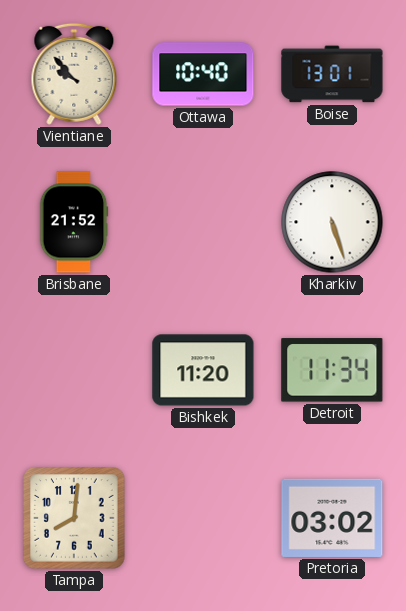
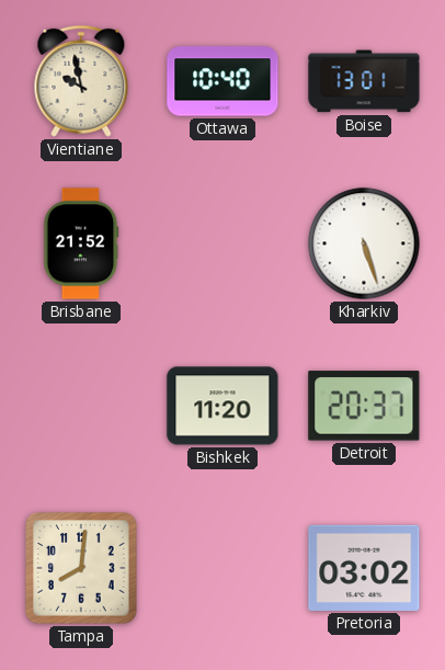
Vientiane: 9:53 -> 9:58
Detroit: 11:34 -> 20:37
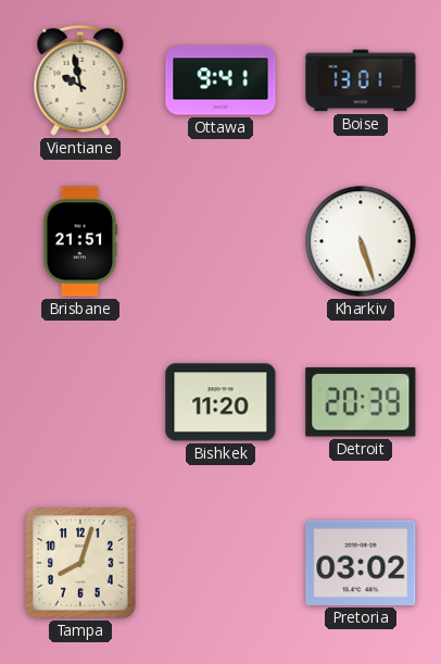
Ottawa: 10:40 -> 9:41
Brisbane: 21:52 -> 21:51
Detroit: 20:37 -> 20:39
Tampa: 8:01 -> 8:03
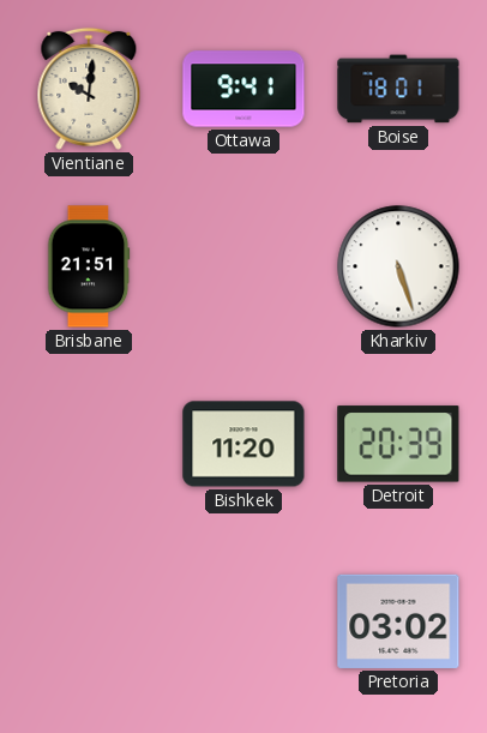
Vientiane: 9:58 -> 10:01
Boise: 13:01 -> 18:01
Tampa: 8:03 -> none
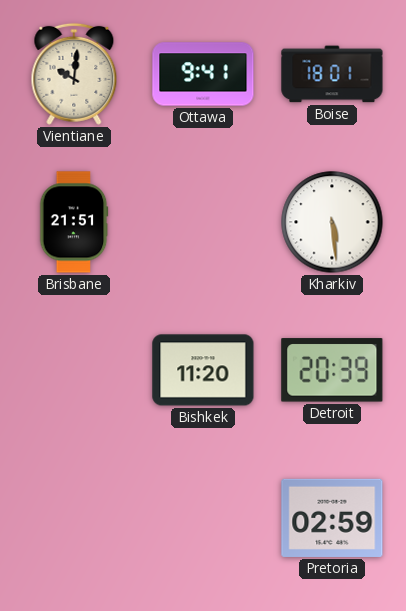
Kharkiv: 5:27 -> 5:29
Pretoria: 03:02 -> 02:59
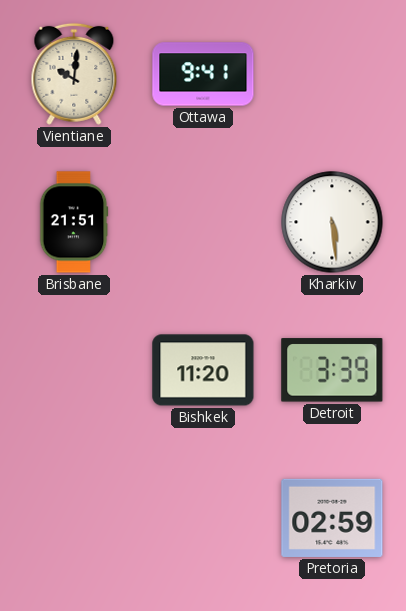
Boise: 18:01 -> none
Detroit: 20:39 -> 3:39
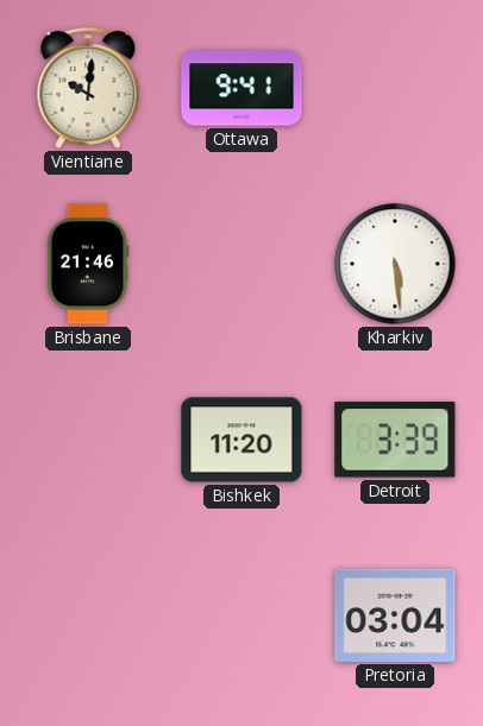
Brisbane: 21:51 -> 21:46
Pretoria: 02:59 -> 03:04
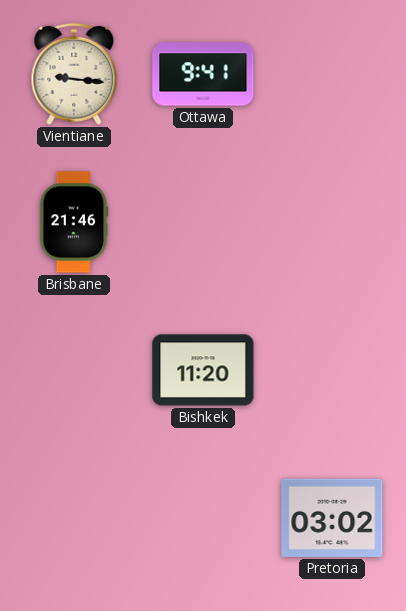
Vientiane: 10:01 -> 9:16
Kharkiv: 5:29 -> none
Detroit: 3:39 -> none
Pretoria: 03:04 -> 03:02
